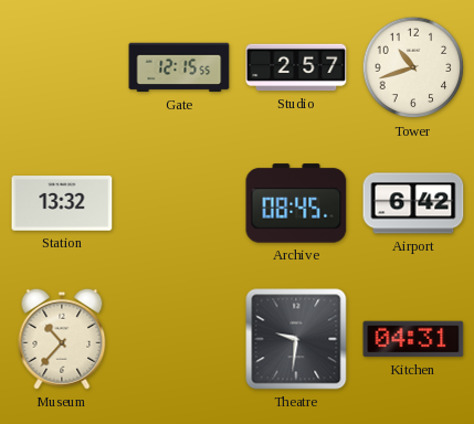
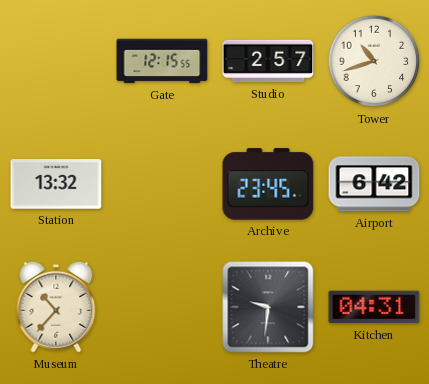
Archive: 08:45 -> 23:45
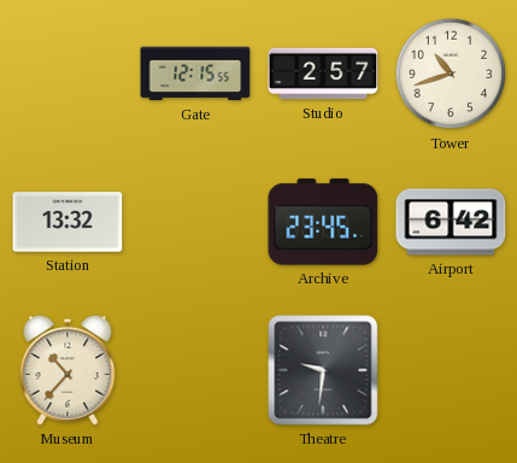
Kitchen: 04:31 -> none
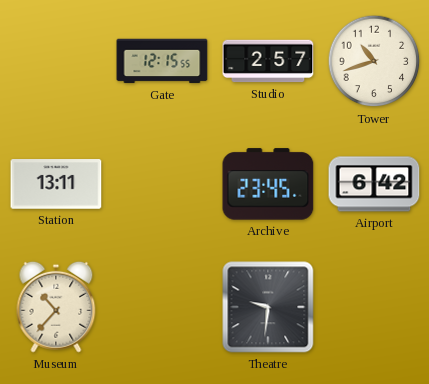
Station: 13:32 -> 13:11
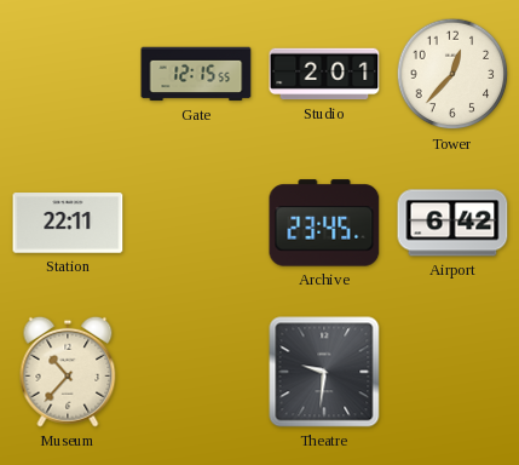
Studio: 2:57 -> 2:01
Tower: 10:42 -> 12:37
Station: 13:11 -> 22:11
